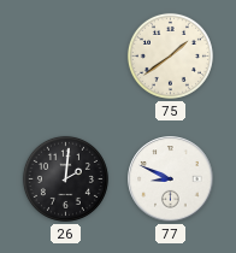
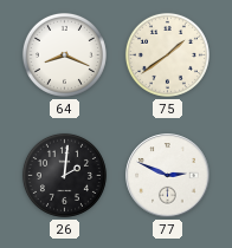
64: none -> 8:19
77: 8:49 -> 2:49
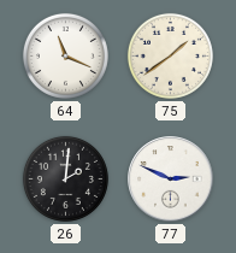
64: 8:19 -> 11:19
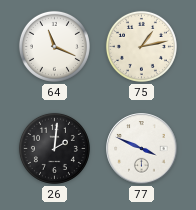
75: 1:39 -> 1:13
77: 2:49 -> 3:49
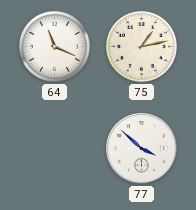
26: 2:01 -> none
77: 3:49 -> 3:52
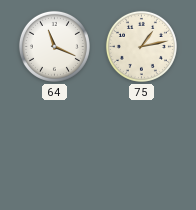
77: 3:52 -> none
